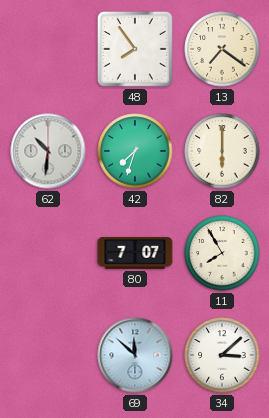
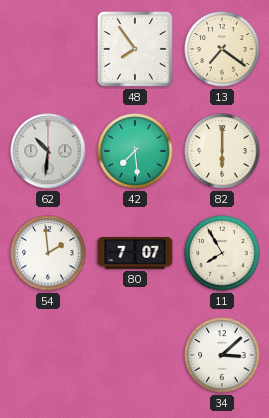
42: 7:33 -> 7:29
54: none -> 1:59
69: 11:52 -> none
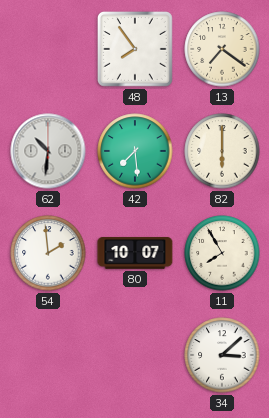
80: 7:07 -> 10:07
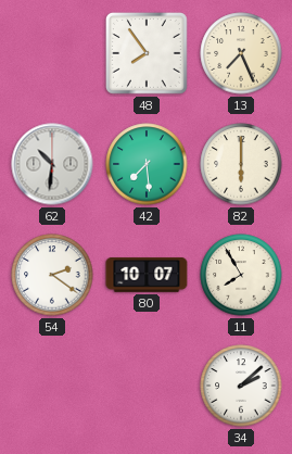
13: 7:21 -> 7:26
54: 1:59 -> 2:21
34: 3:08 -> 2:08
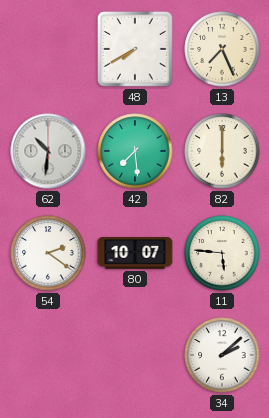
48: 7:54 -> 7:40
11: 7:55 -> 5:46
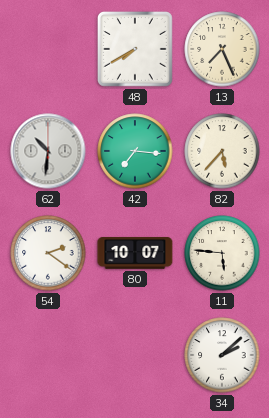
42: 7:29 -> 7:16
82: 6:00 -> 5:37
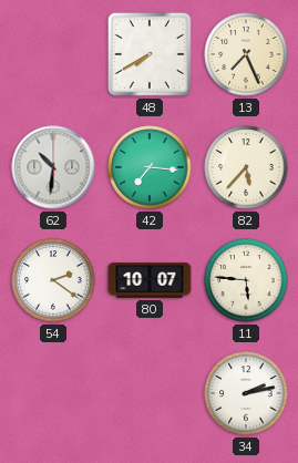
34: 2:08 -> 2:13
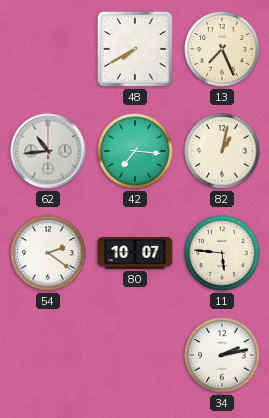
62: 10:31 -> 10:44
82: 5:37 -> 1:02
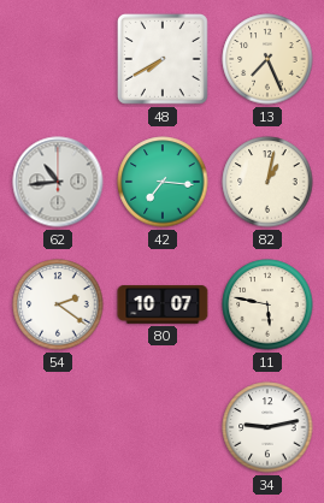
11: 5:46 -> 5:47
34: 2:13 -> 9:13
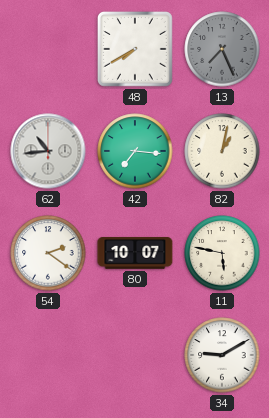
13 dial: cream -> grey
34: 9:13 -> 9:10
